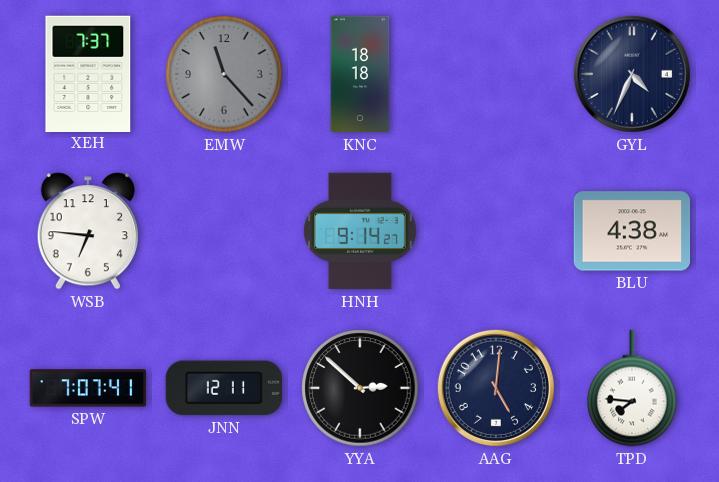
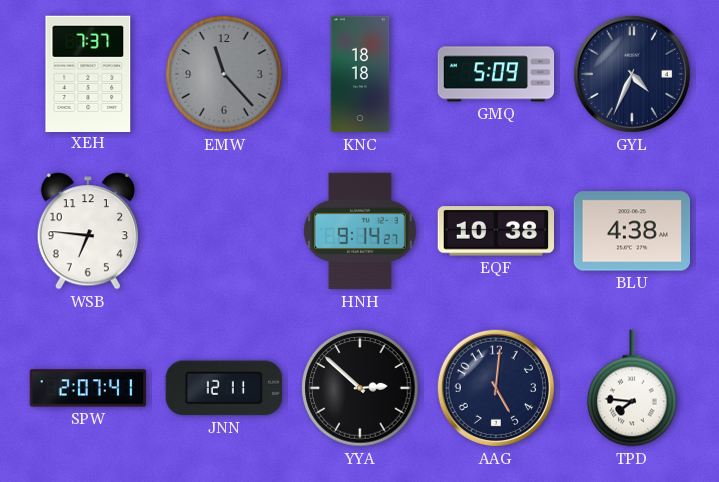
GMQ: none -> 5:09
EQF: none -> 10:38
SPW: 7:07 -> 2:07
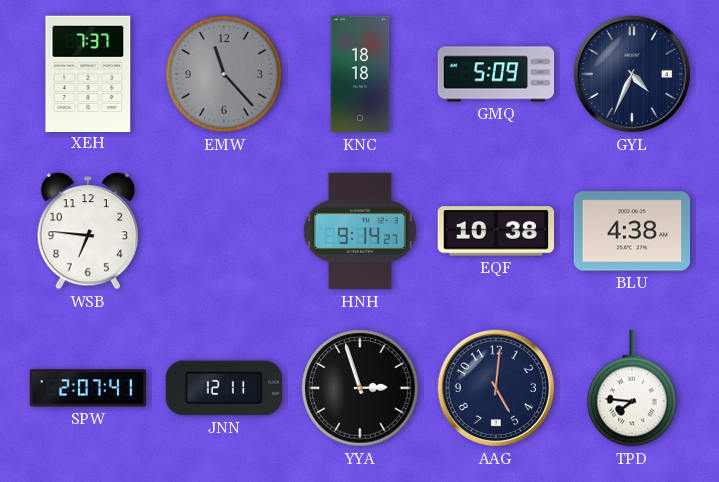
YYA: 2:52 -> 2:57
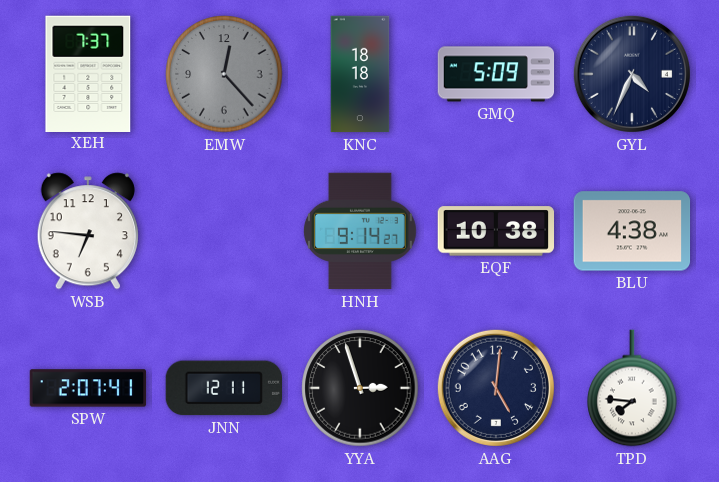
EMW: 11:23 -> 12:23
